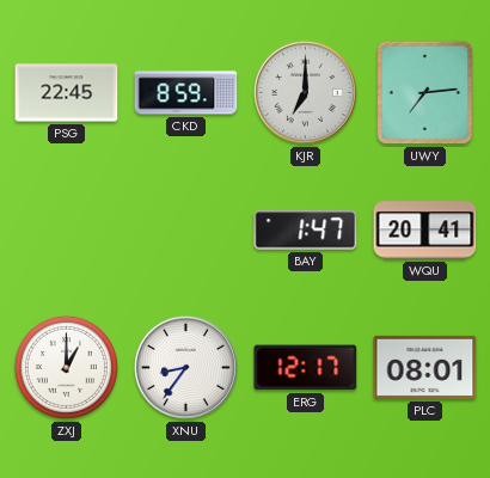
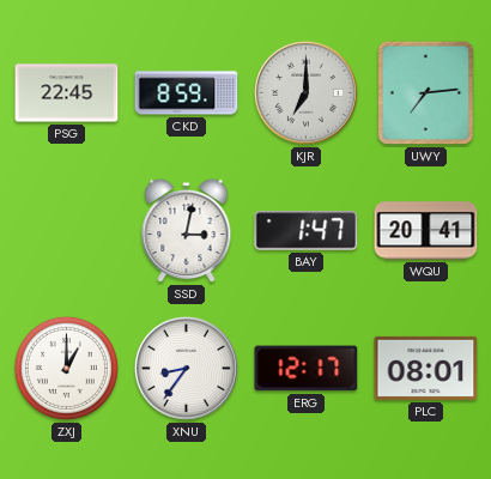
SSD: none -> 3:02
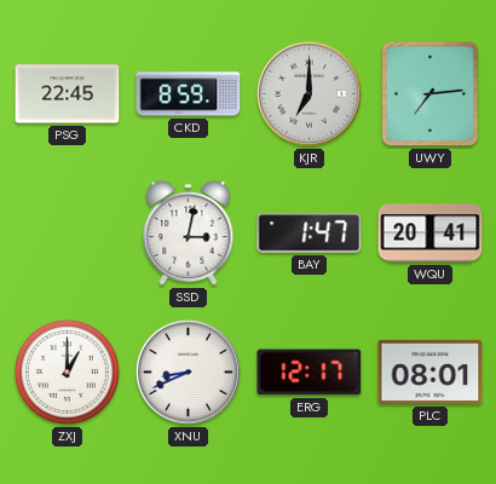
XNU: 8:36 -> 8:41
